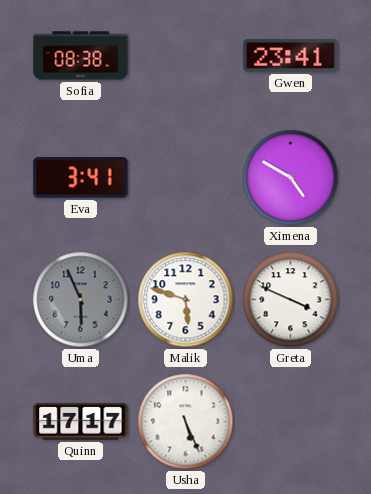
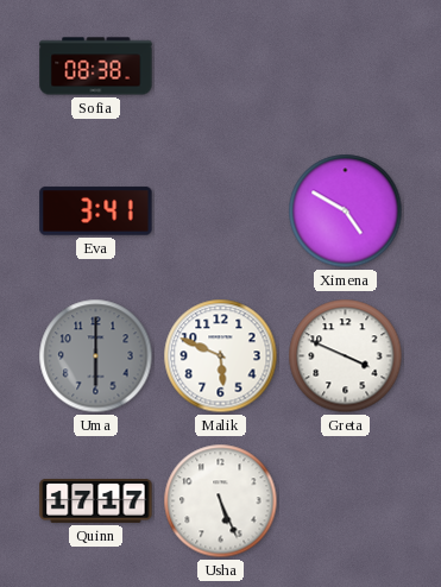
Gwen: 23:41 -> none
Uma: 5:56 -> 6:00
Malik: 5:48 -> 5:49
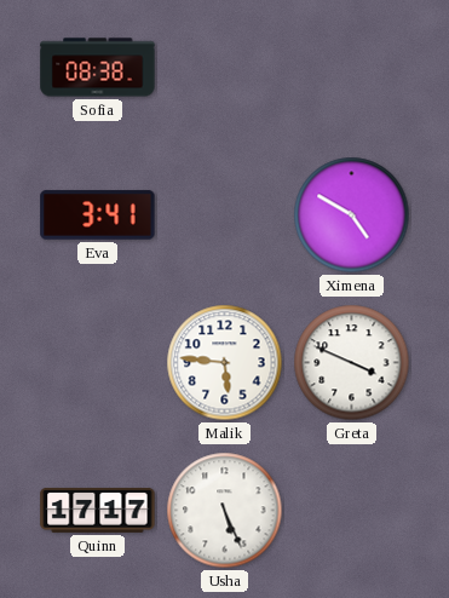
Uma: 6:00 -> none
Malik: 5:49 -> 5:46
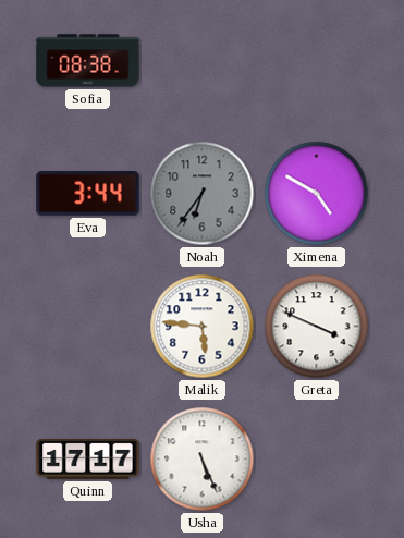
Eva: 3:41 -> 3:44
Noah: none -> 6:36
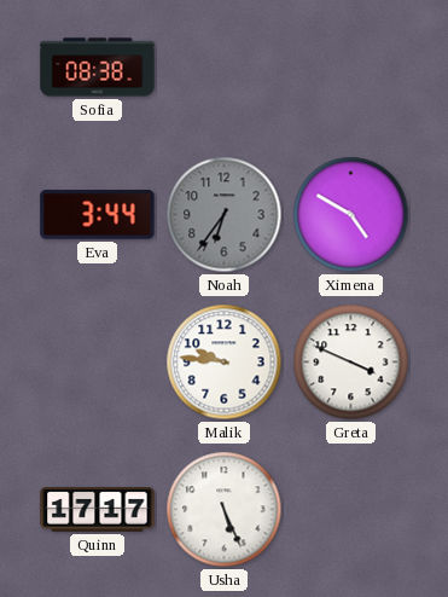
Malik: 5:46 -> 9:46
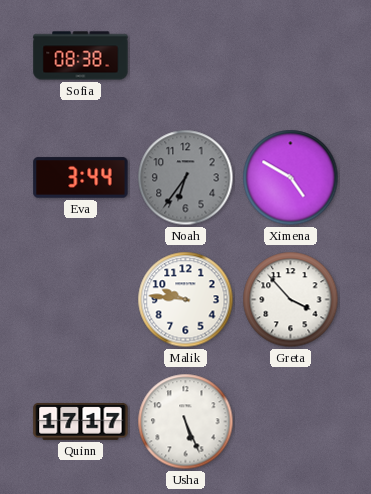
Greta: 3:49 -> 3:53
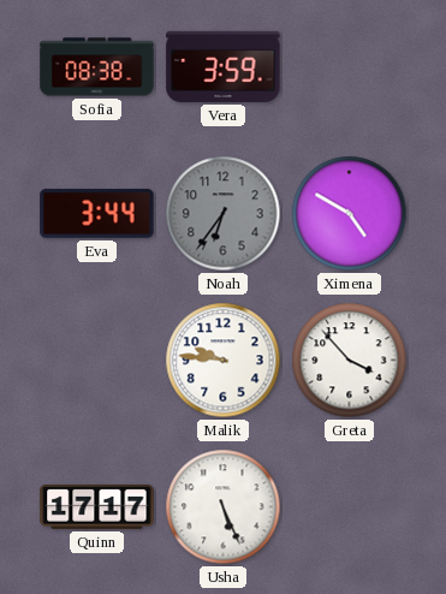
Vera: none -> 3:59
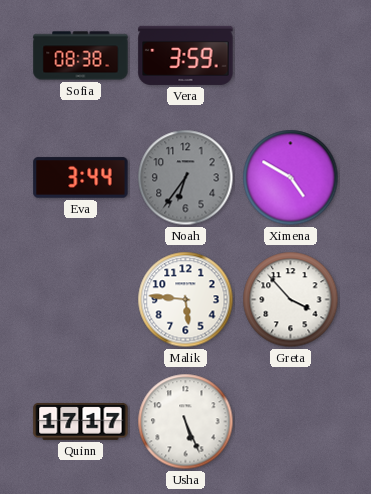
Malik: 9:46 -> 5:46
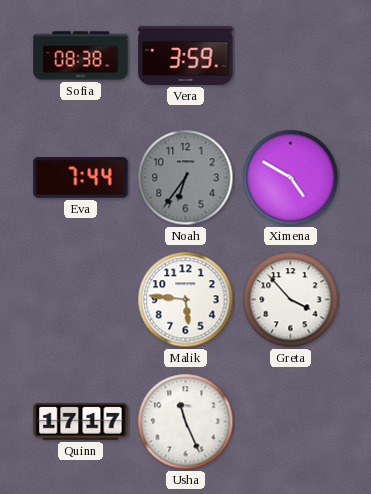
Eva: 3:44 -> 7:44
Usha: 5:26 -> 11:26
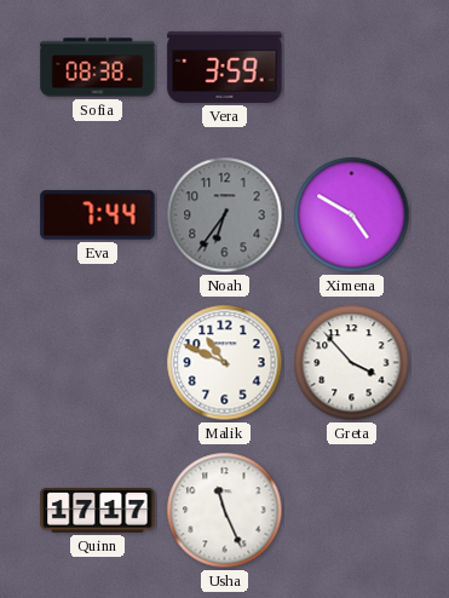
Malik: 5:46 -> 10:49
